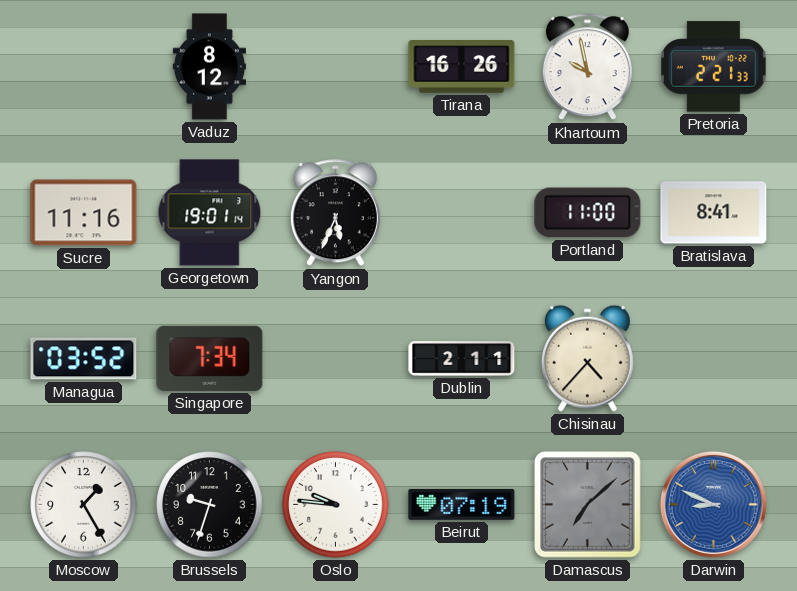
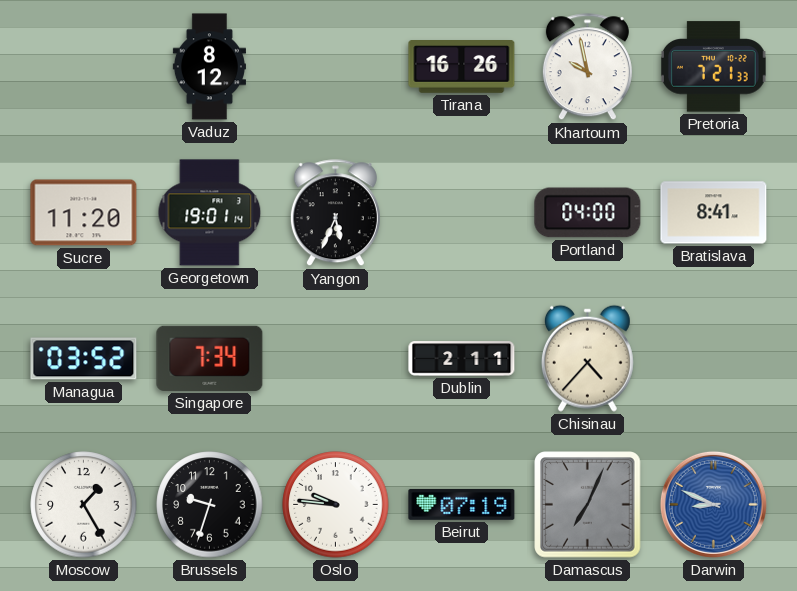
Pretoria: 2:21 -> 7:21
Sucre: 11:16 -> 11:20
Portland: 11:00 -> 04:00
Damascus: 7:08 -> 7:04
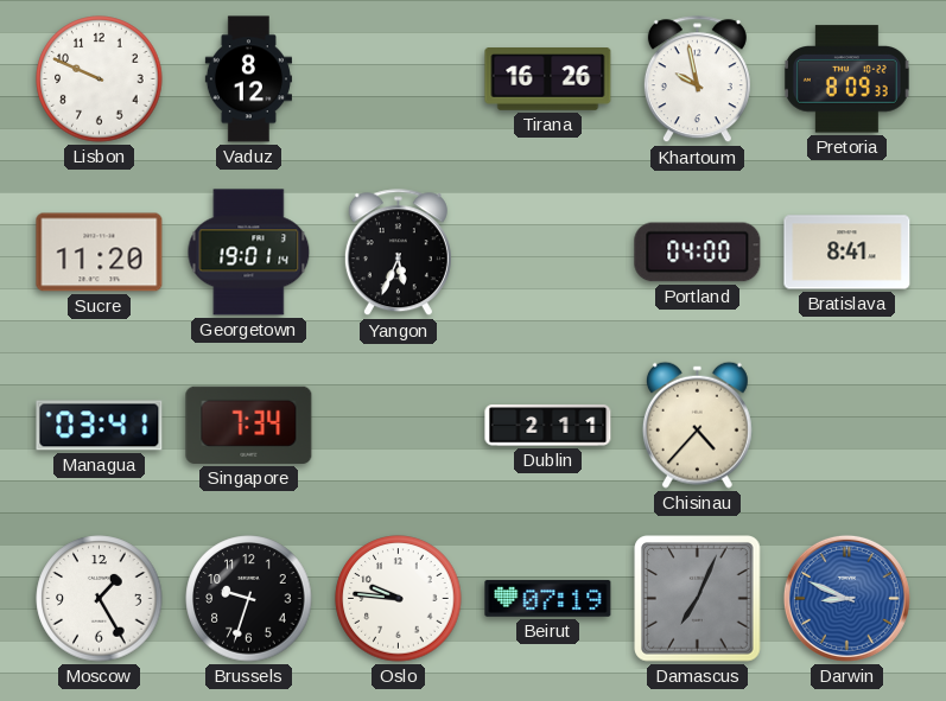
Lisbon: none -> 9:49
Pretoria: 7:21 -> 8:09
Managua: 03:52 -> 03:41
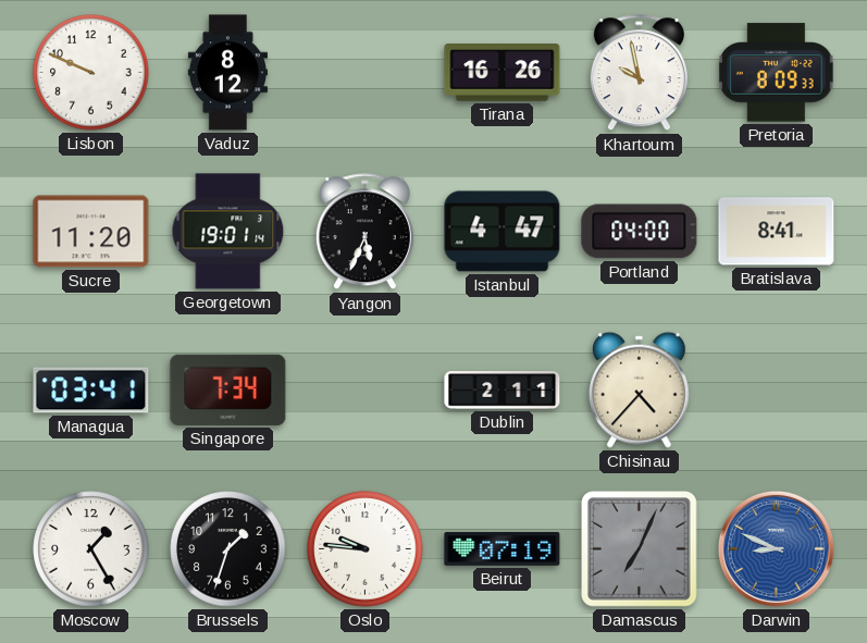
Istanbul: none -> 4:47
Brussels: 9:33 -> 1:33
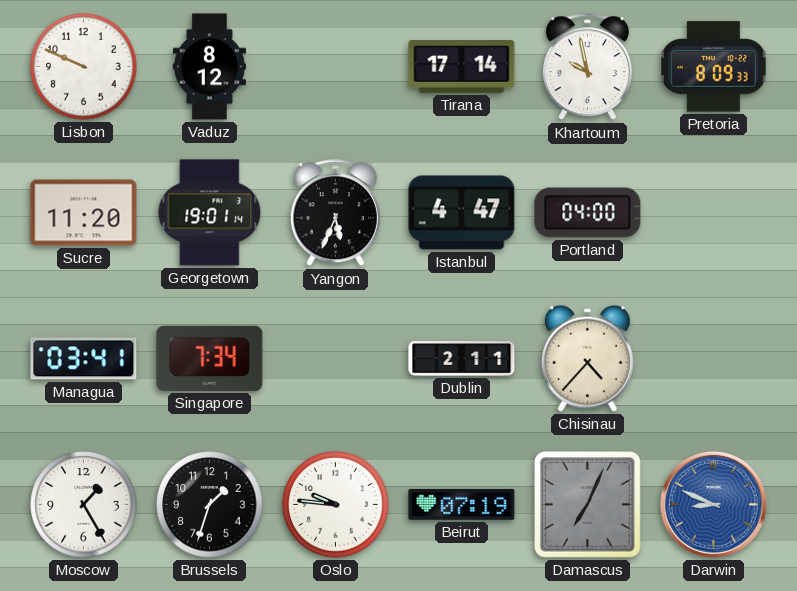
Tirana: 16:26 -> 17:14
Bratislava: 8:41 -> none
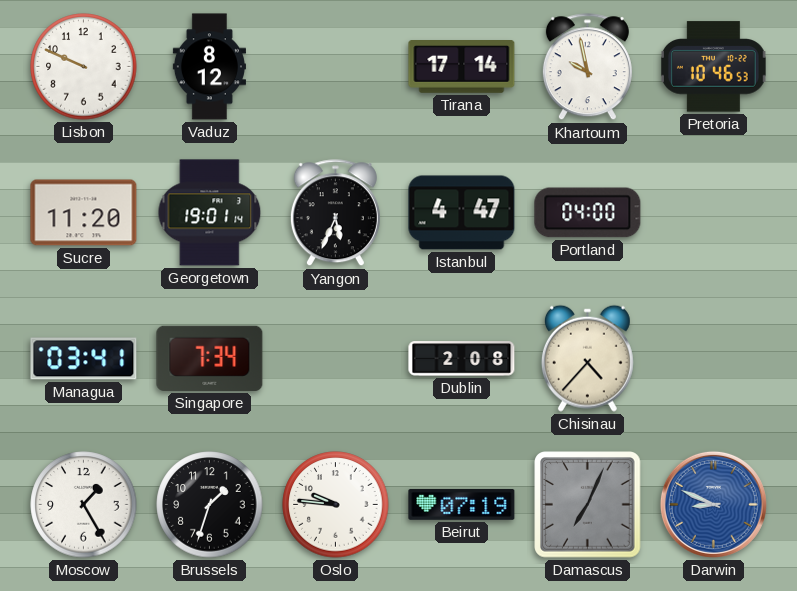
Pretoria: 8:09 -> 10:46
Dublin: 2:11 -> 2:08
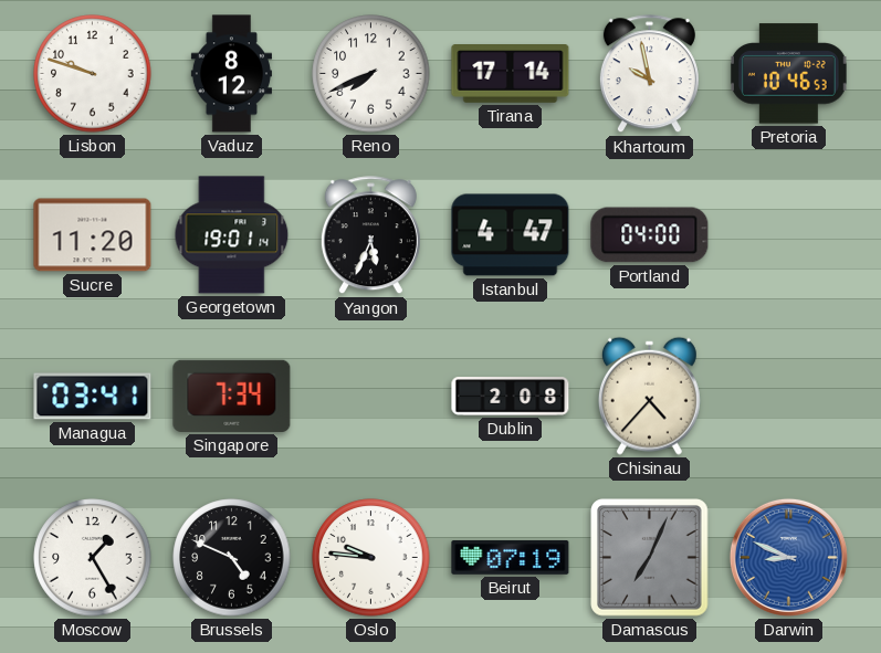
Lisbon: 9:49 -> 9:48
Reno: none -> 7:41
Brussels: 1:33 -> 4:49
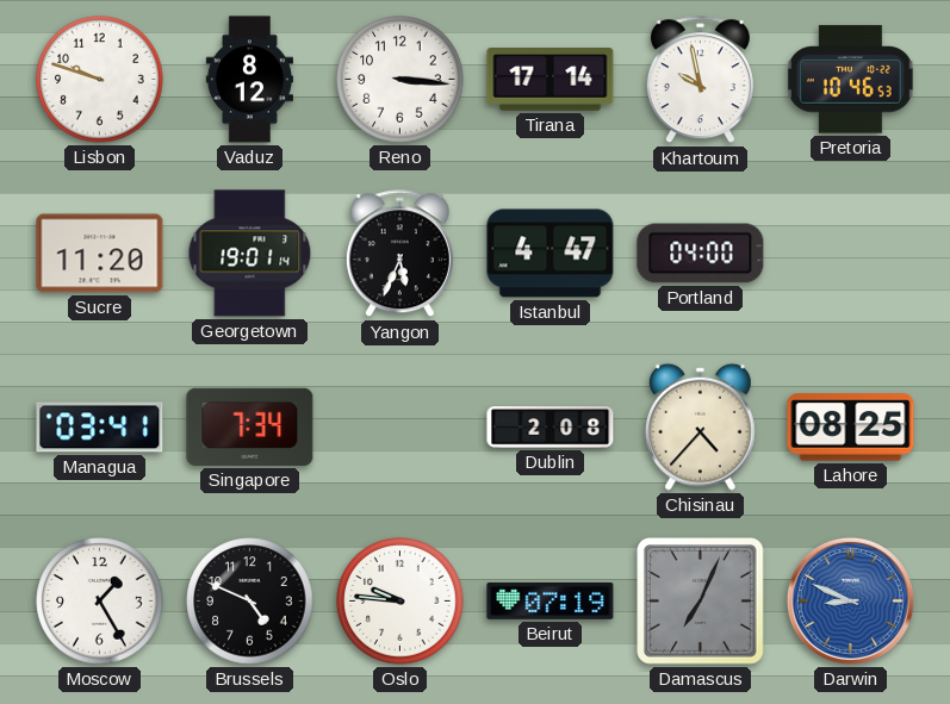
Reno: 7:41 -> 3:16
Lahore: none -> 08:25
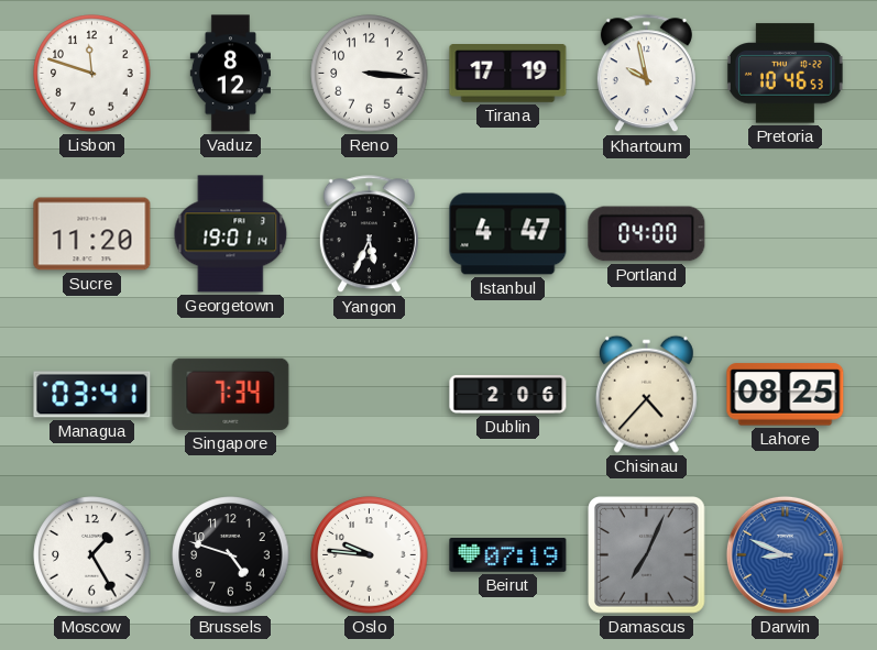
Lisbon: 9:48 -> 11:48
Tirana: 17:14 -> 17:19
Dublin: 2:08 -> 2:06
Brussels: 4:49 -> 4:48
